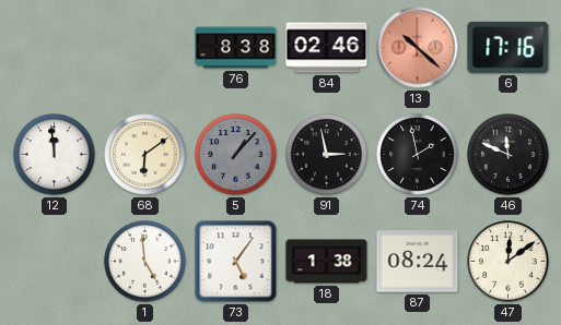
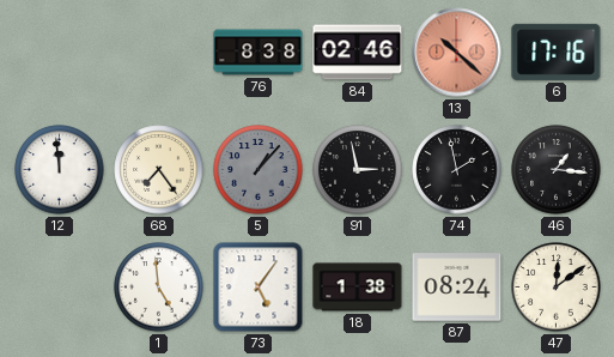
68: 6:09 -> 7:24
46: 11:49 -> 1:16
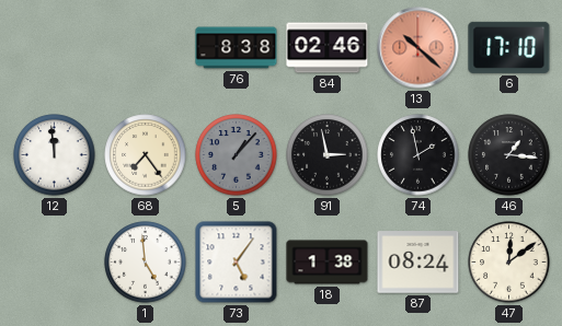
6: 17:16 -> 17:10
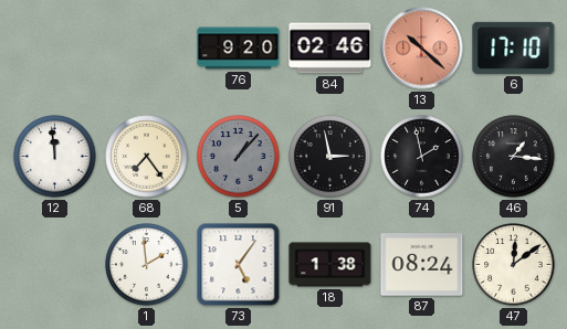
76: 8:38 -> 9:20
1: 4:59 -> 1:59
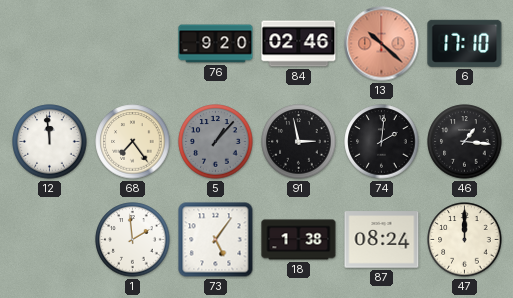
74: 1:58 -> 2:01
47: 12:09 -> 12:00
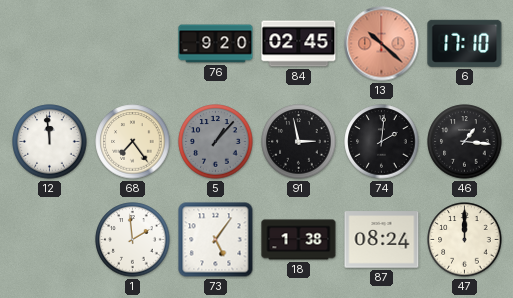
84: 02:46 -> 02:45
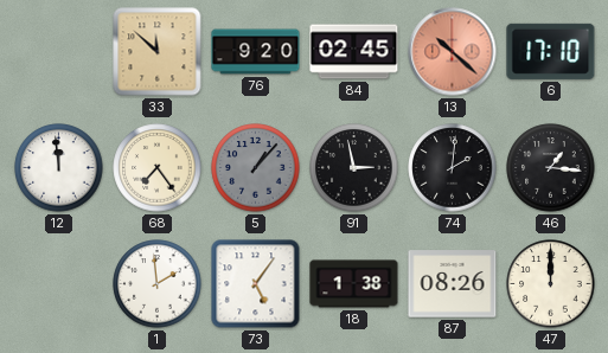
33: none -> 11:52
87: 08:24 -> 08:26
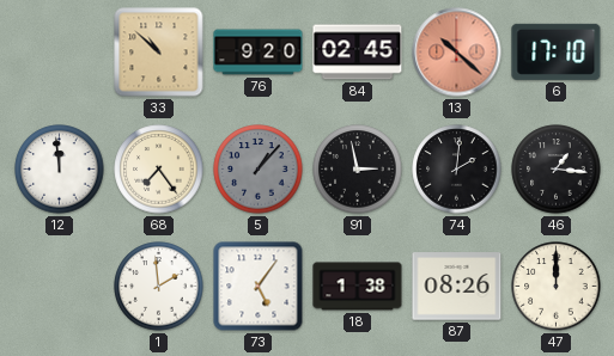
33: 11:52 -> 10:52
